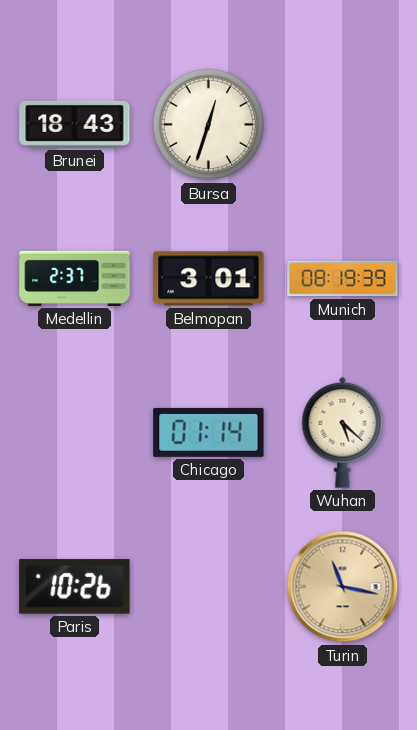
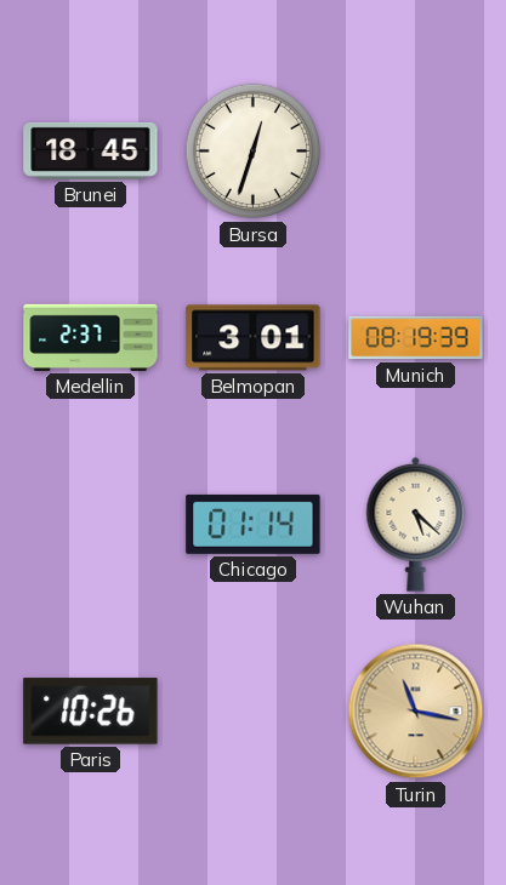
Brunei: 18:43 -> 18:45
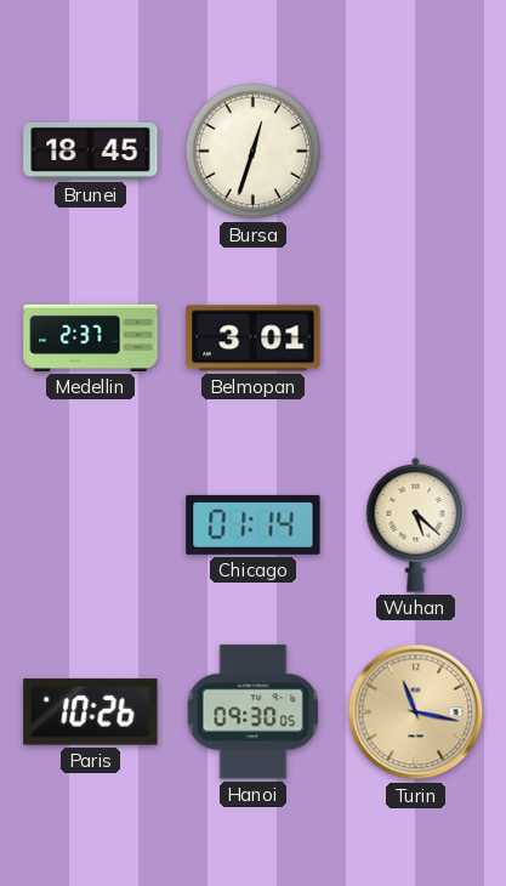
Munich: 08:19 -> none
Hanoi: none -> 09:30
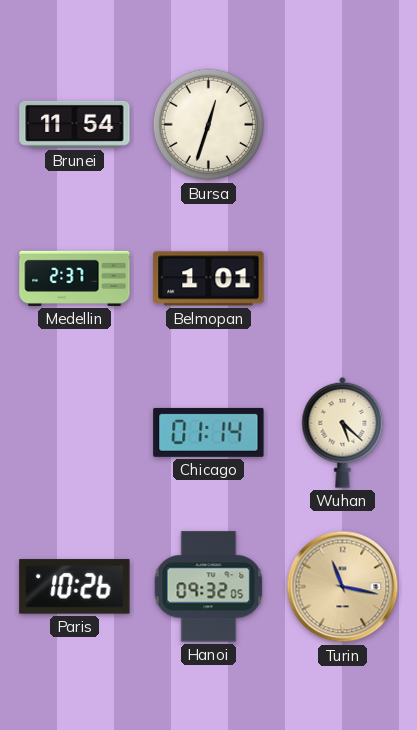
Brunei: 18:45 -> 11:54
Belmopan: 3:01 -> 1:01
Hanoi: 09:30 -> 09:32
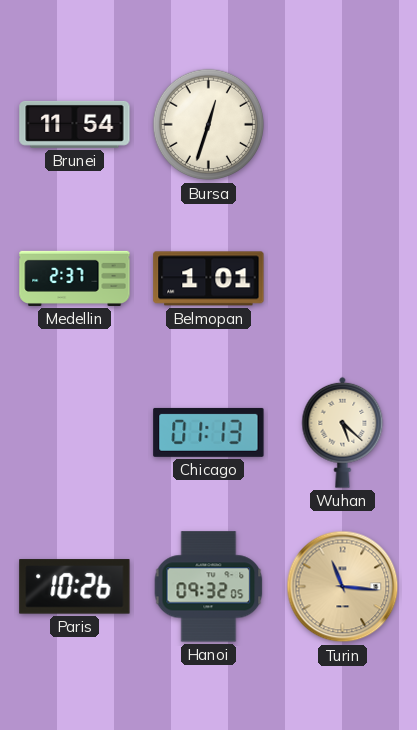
Chicago: 01:14 -> 01:13
Turin: 11:17 -> 11:16
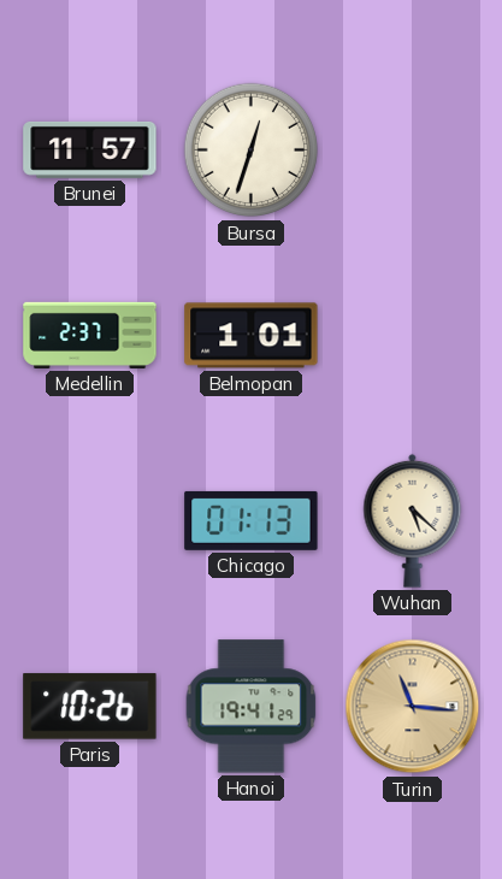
Brunei: 11:54 -> 11:57
Hanoi: 09:32 -> 19:41
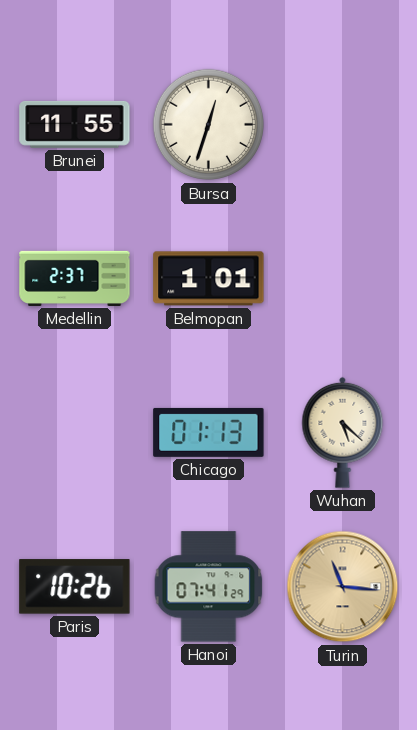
Brunei: 11:57 -> 11:55
Hanoi: 19:41 -> 07:41
